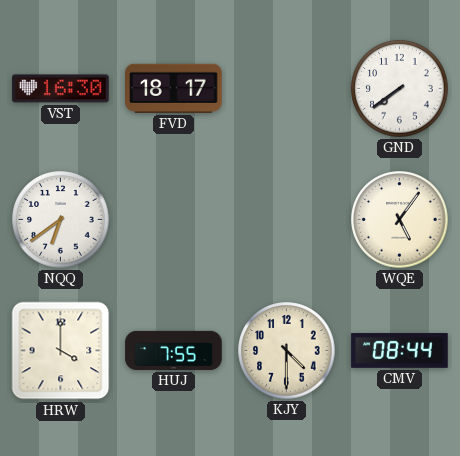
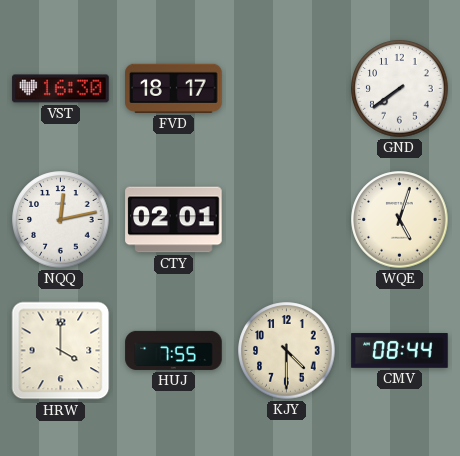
NQQ: 6:39 -> 12:13
CTY: none -> 02:01
WQE: 5:06 -> 5:03
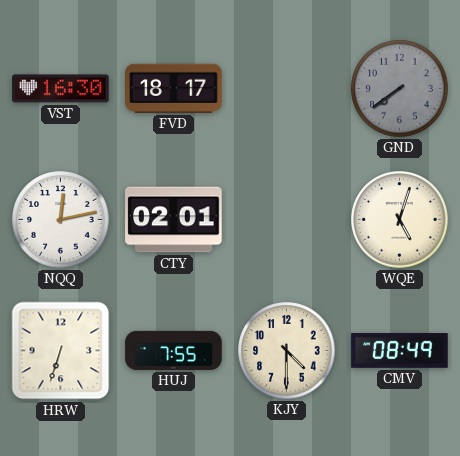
GND dial: white -> grey
HRW: 4:00 -> 6:33
CMV: 08:44 -> 08:49
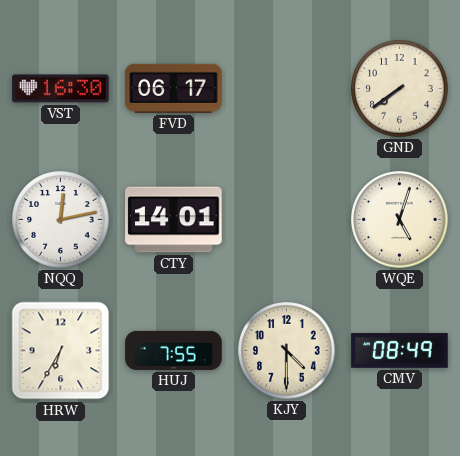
FVD: 18:17 -> 06:17
GND dial: grey -> cream
CTY: 02:01 -> 14:01
HRW: 6:33 -> 6:35
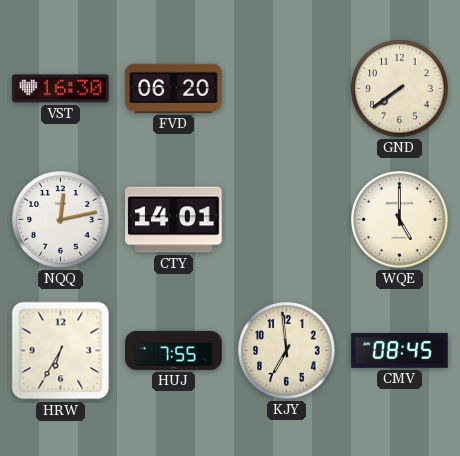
FVD: 06:17 -> 06:20
WQE: 5:03 -> 5:00
KJY: 4:30 -> 6:59
CMV: 08:49 -> 08:45
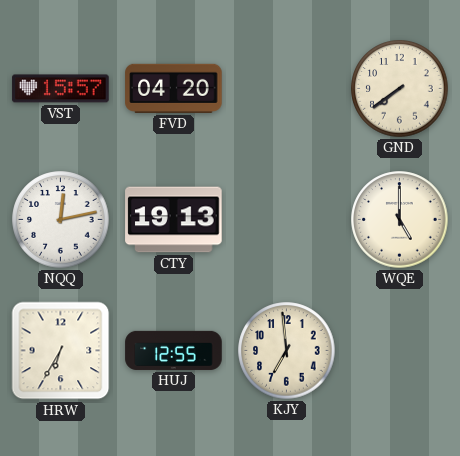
VST: 16:30 -> 15:57
FVD: 06:20 -> 04:20
CTY: 14:01 -> 19:13
HUJ: 7:55 -> 12:55
CMV: 08:45 -> none
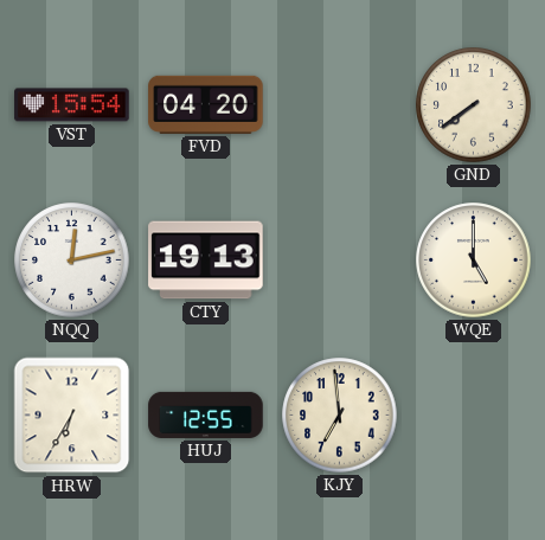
VST: 15:57 -> 15:54
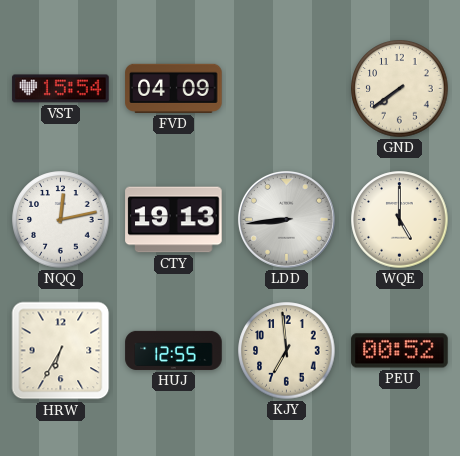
FVD: 04:20 -> 04:09
LDD: none -> 8:44
PEU: none -> 00:52
